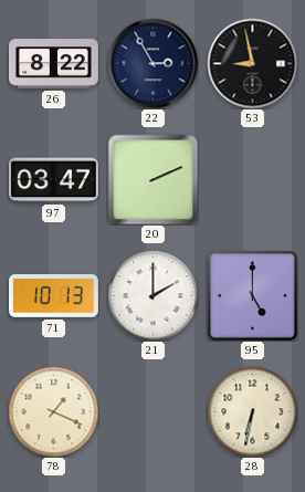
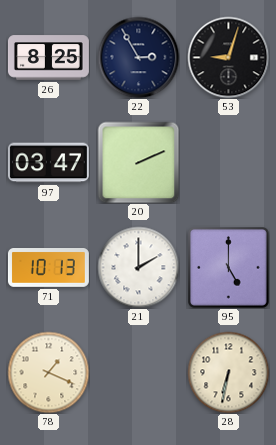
26: 8:22 -> 8:25
53: 8:58 -> 9:03
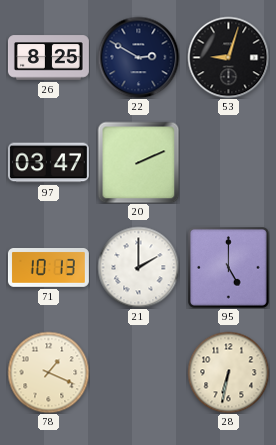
22: 2:55 -> 2:50
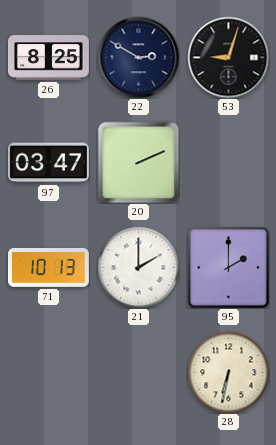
95: 5:00 -> 2:00
78: 1:19 -> none
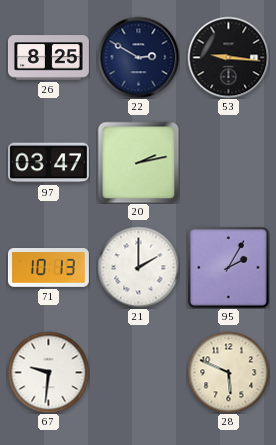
53: 9:03 -> 9:16
20: 2:11 -> 2:13
95: 2:00 -> 2:05
67: none -> 9:31
28: 6:32 -> 5:49
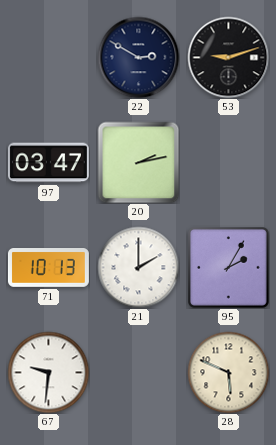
26: 8:25 -> none
53: 9:16 -> 9:12
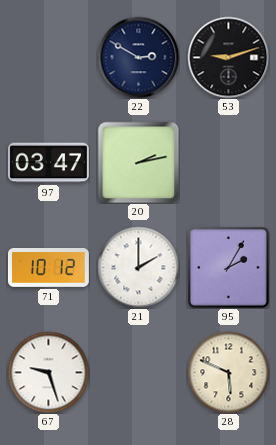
71: 10:13 -> 10:12
67: 9:31 -> 9:27
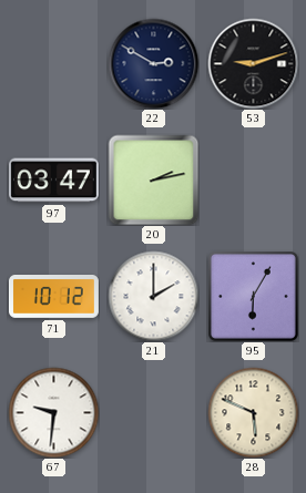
95: 2:05 -> 6:05
67: 9:27 -> 9:31
